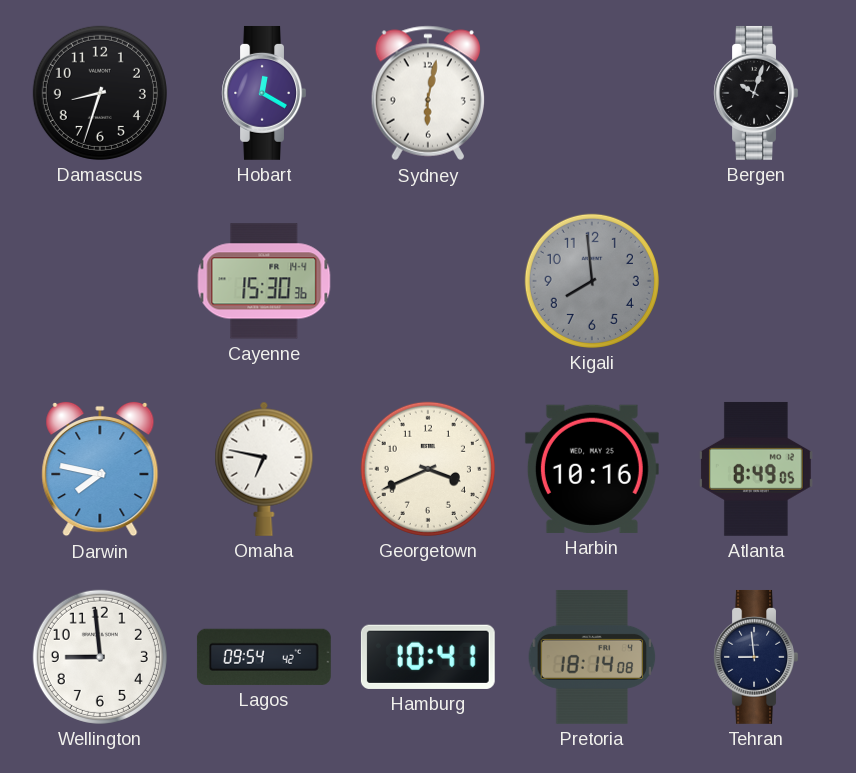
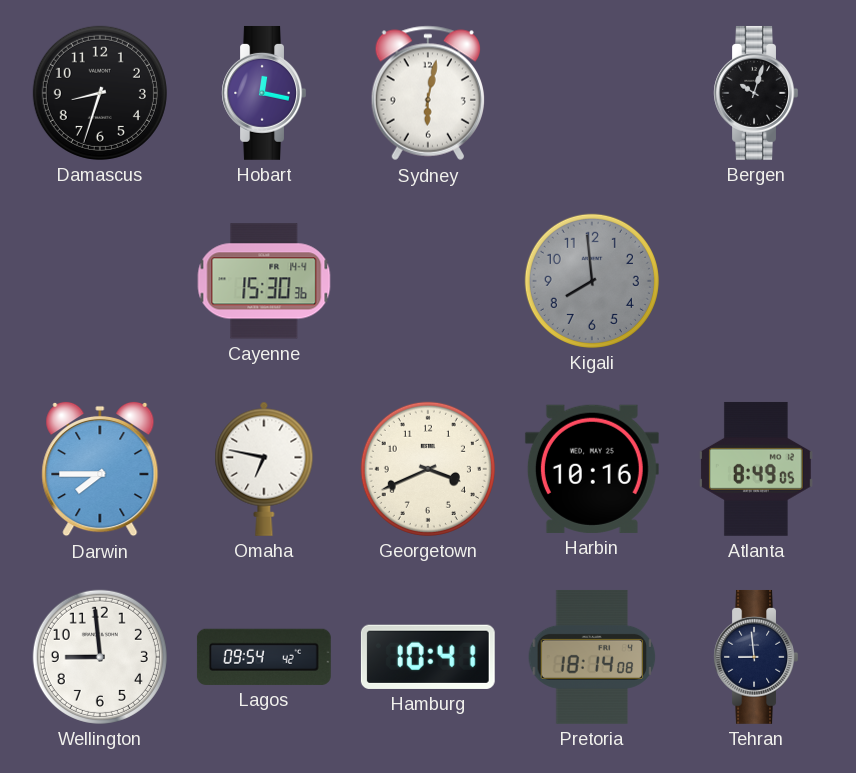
Hobart: 12:20 -> 12:17
Darwin: 7:47 -> 7:45
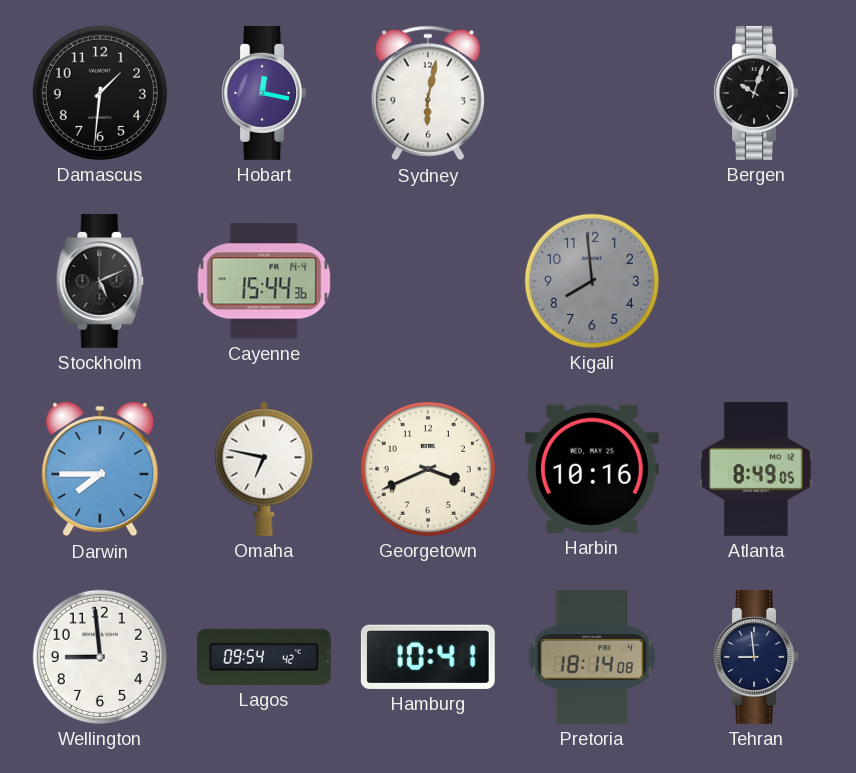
Damascus: 8:33 -> 1:31
Stockholm: none -> 5:11
Cayenne: 15:30 -> 15:44
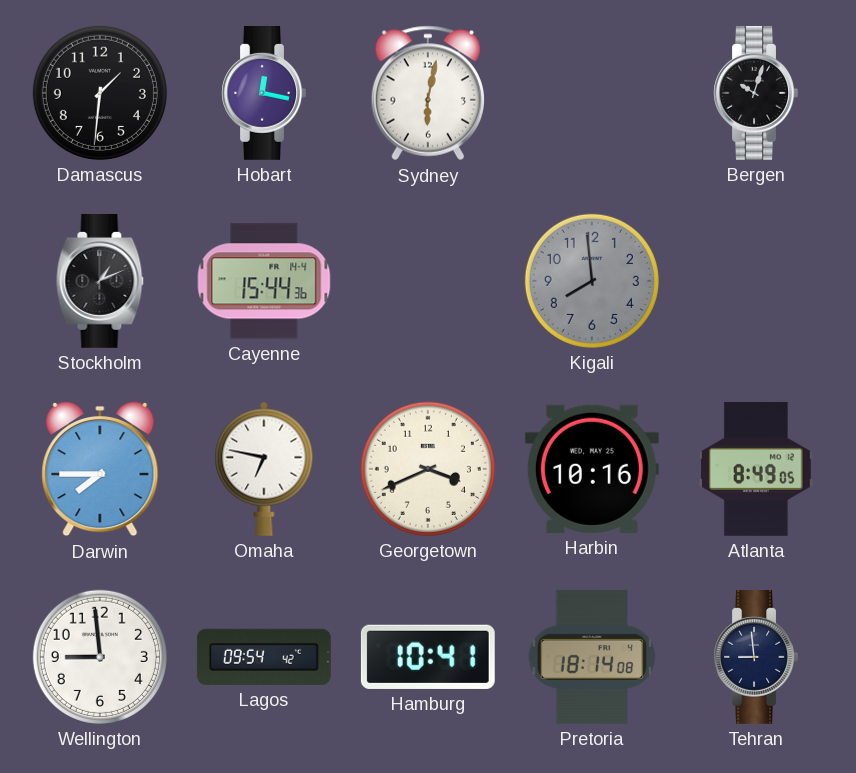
Stockholm: 5:11 -> 1:11
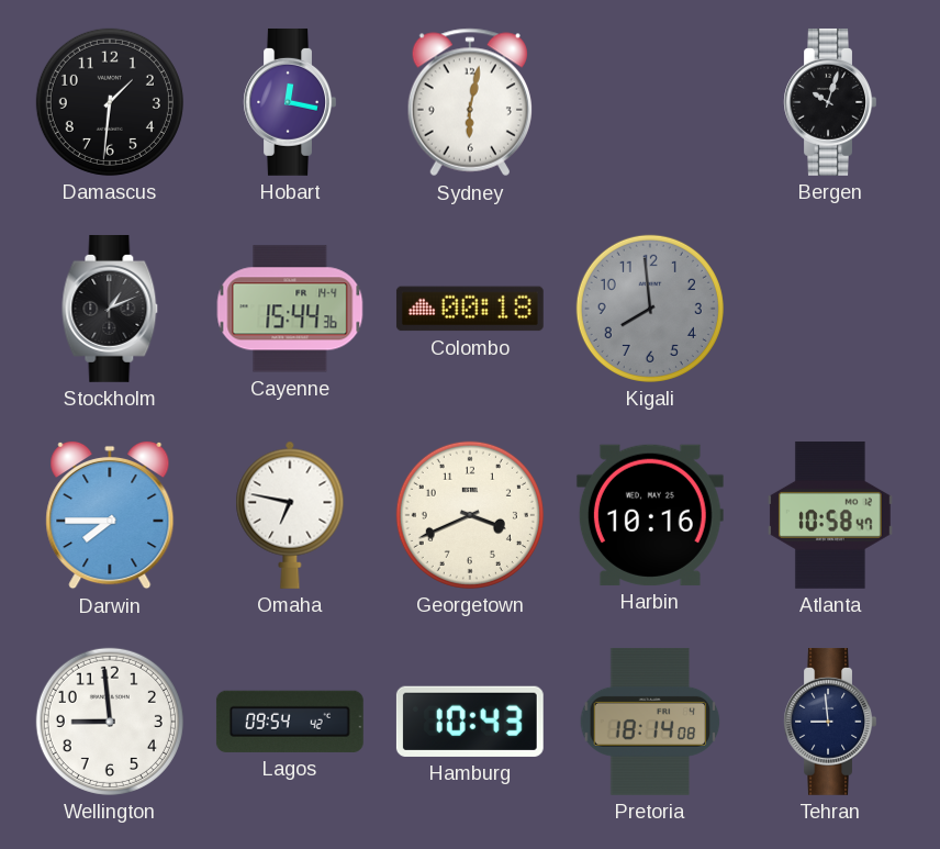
Colombo: none -> 00:18
Atlanta: 8:49 -> 10:58
Hamburg: 10:41 -> 10:43
